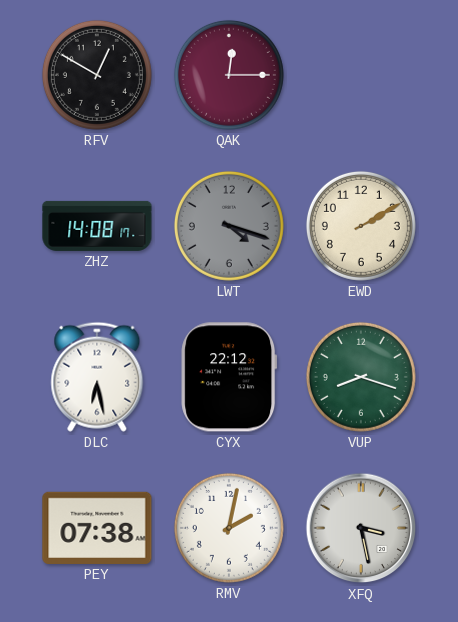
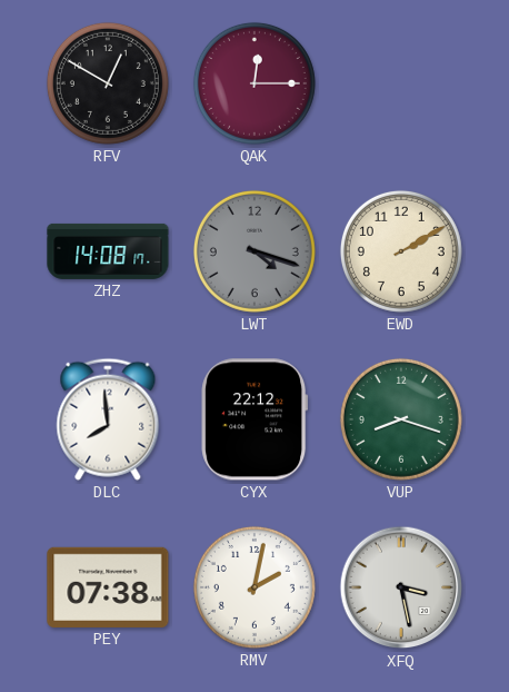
DLC: 6:28 -> 7:59
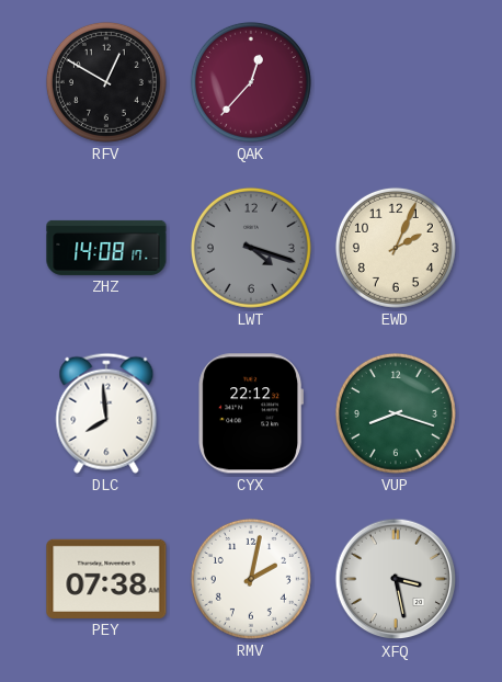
QAK: 12:15 -> 12:37
EWD: 2:10 -> 2:04
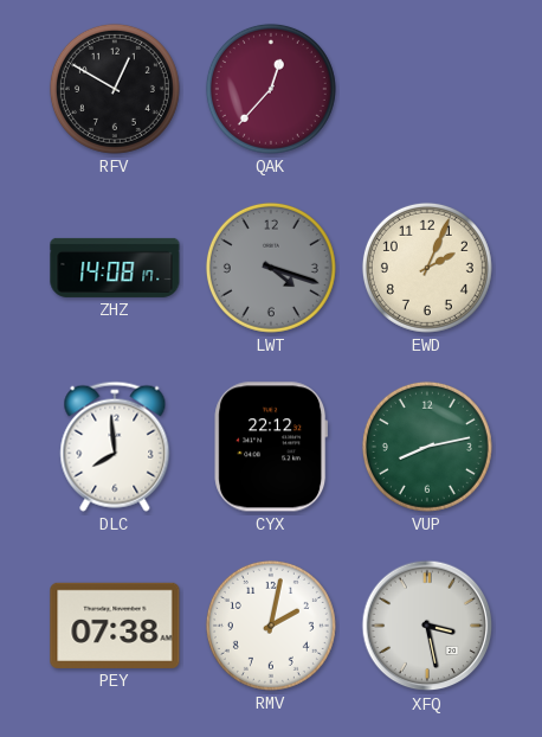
VUP: 8:18 -> 8:13
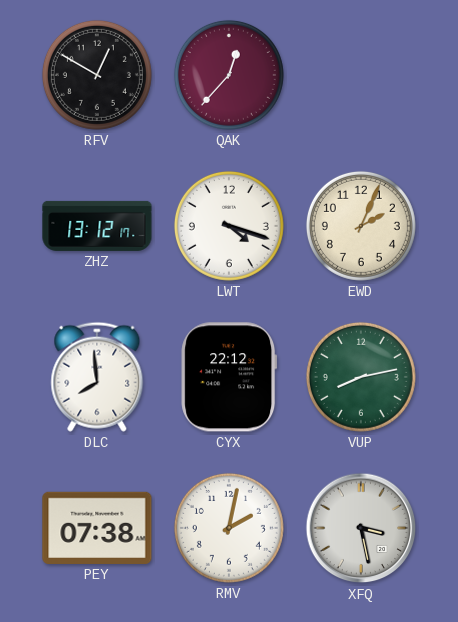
ZHZ: 14:08 -> 13:12
LWT dial: grey -> white
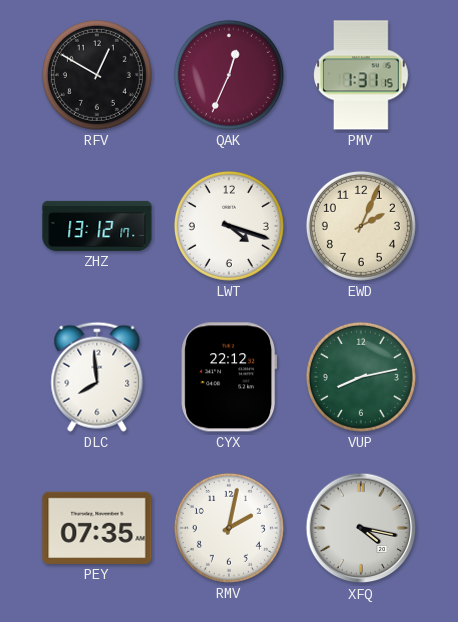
QAK: 12:37 -> 12:34
PMV: none -> 1:31
PEY: 07:38 -> 07:35
XFQ: 3:28 -> 4:17
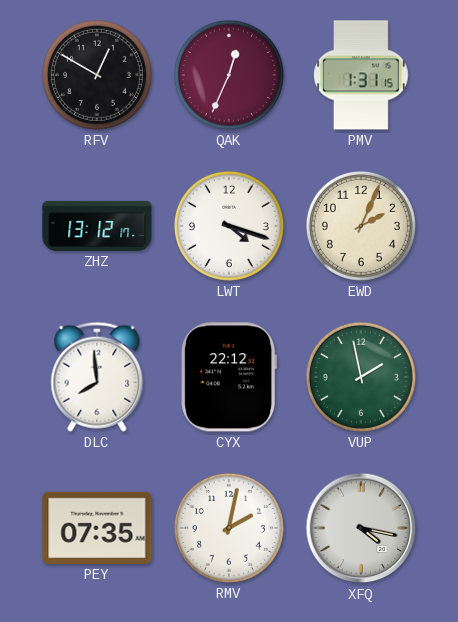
VUP: 8:13 -> 1:58
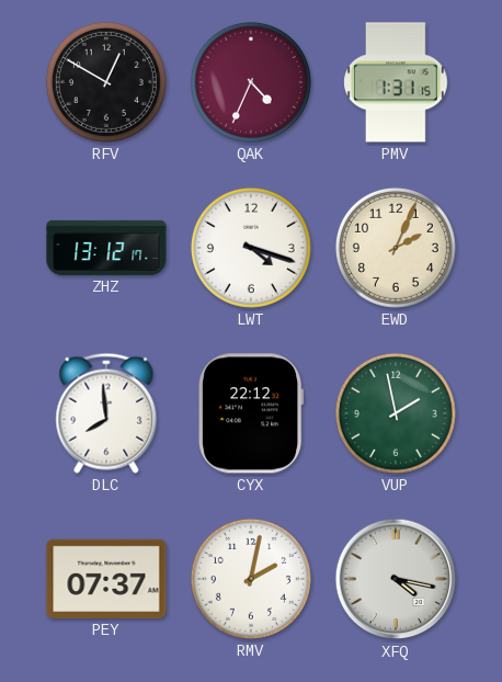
QAK: 12:34 -> 4:34
PEY: 07:35 -> 07:37
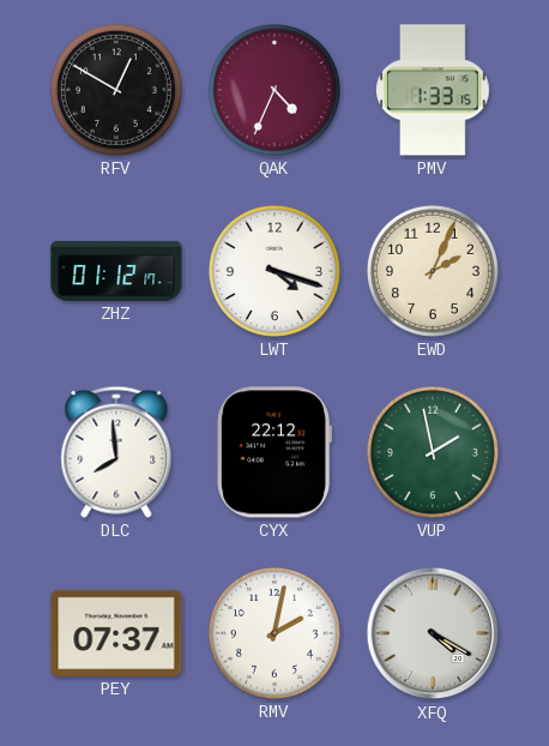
PMV: 1:31 -> 1:33
ZHZ: 13:12 -> 01:12
XFQ: 4:17 -> 4:20
